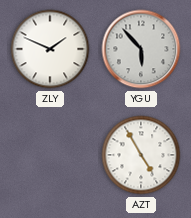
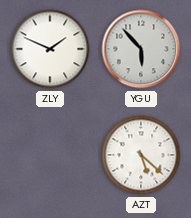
AZT: 4:55 -> 5:22
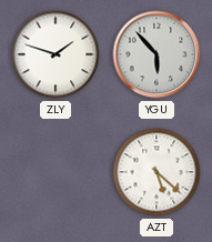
ZLY: 1:49 -> 1:48
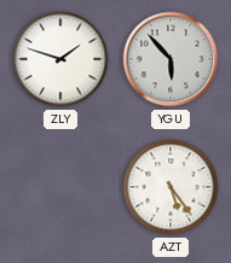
AZT: 5:22 -> 5:24
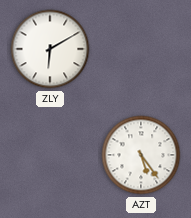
ZLY: 1:48 -> 6:10
YGU: 5:53 -> none
